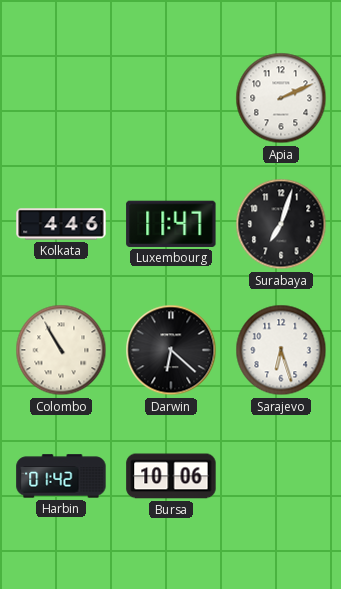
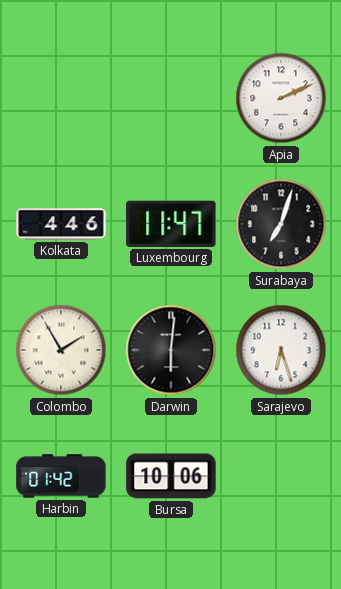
Colombo: 10:55 -> 1:55
Darwin: 6:22 -> 6:01
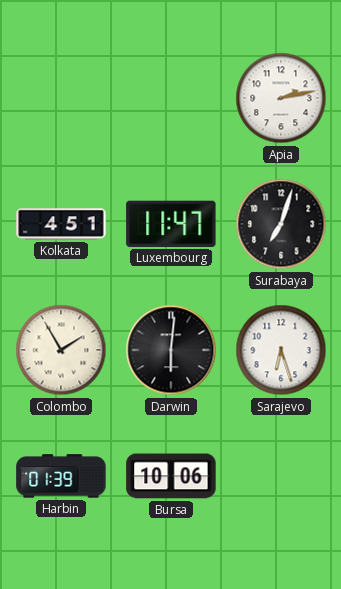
Apia: 2:11 -> 2:13
Kolkata: 4:46 -> 4:51
Harbin: 01:42 -> 01:39
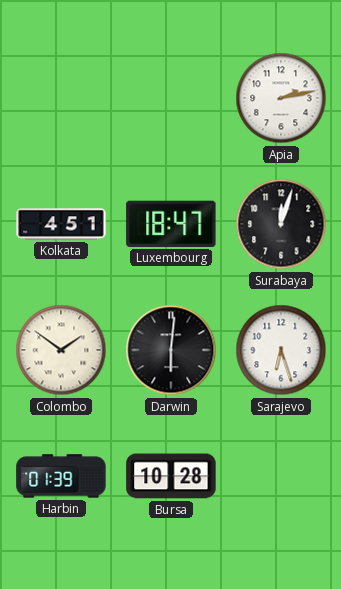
Luxembourg: 11:47 -> 18:47
Surabaya: 7:03 -> 12:03
Colombo: 1:55 -> 1:51
Bursa: 10:06 -> 10:28
